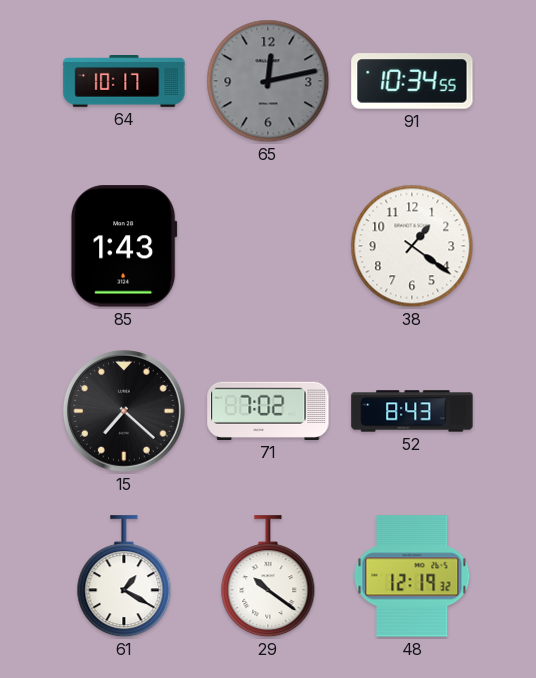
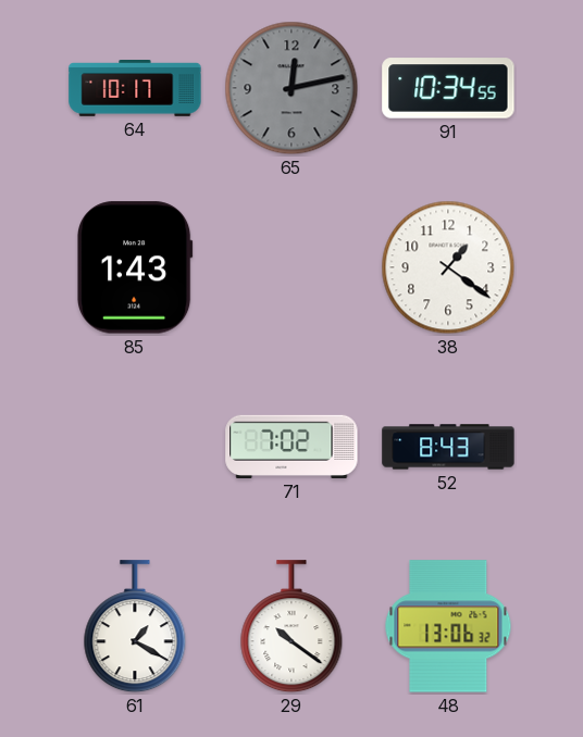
15: 7:22 -> none
48: 12:19 -> 13:06
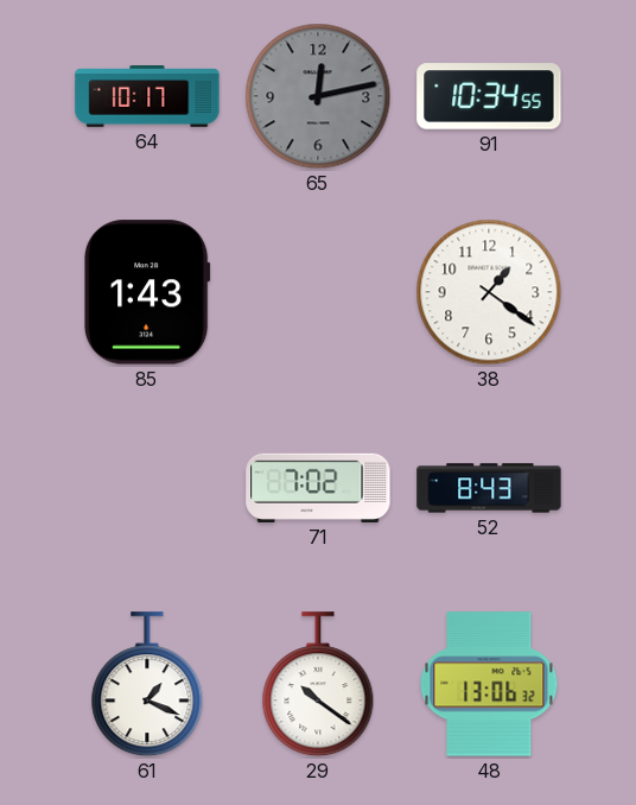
61: 1:20 -> 1:19
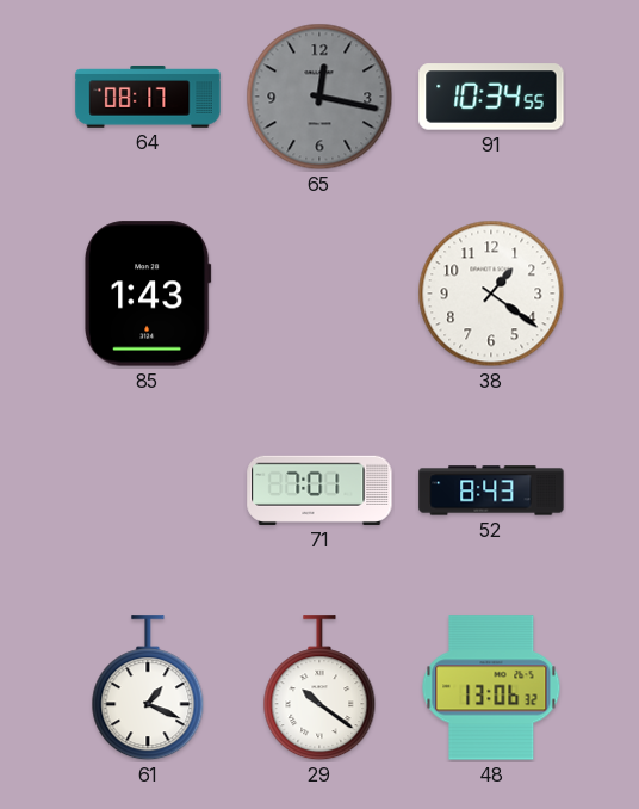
64: 10:17 -> 08:17
65: 12:13 -> 12:17
71: 7:02 -> 7:01
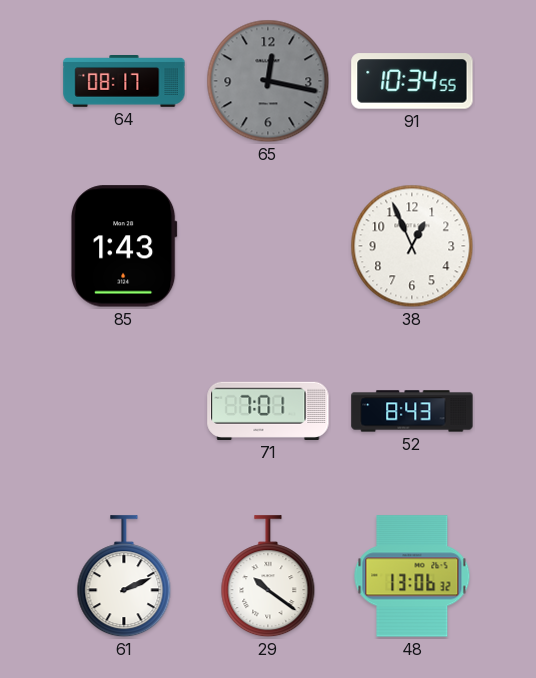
38: 1:21 -> 12:56
61: 1:19 -> 2:11
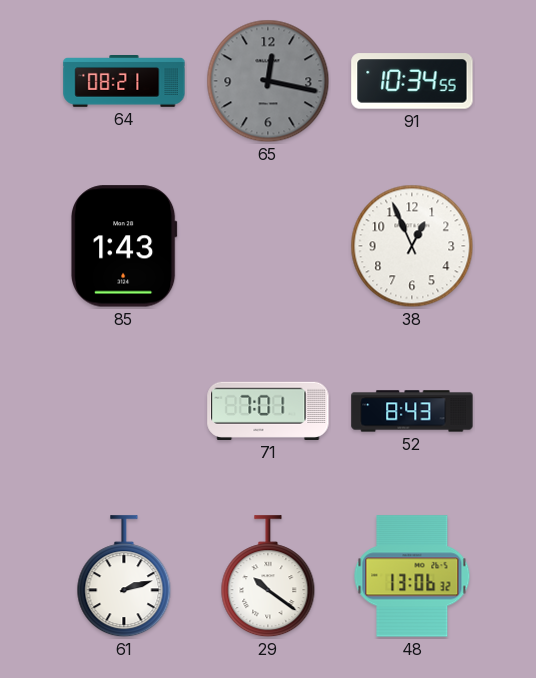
64: 08:17 -> 08:21
61: 2:11 -> 2:12
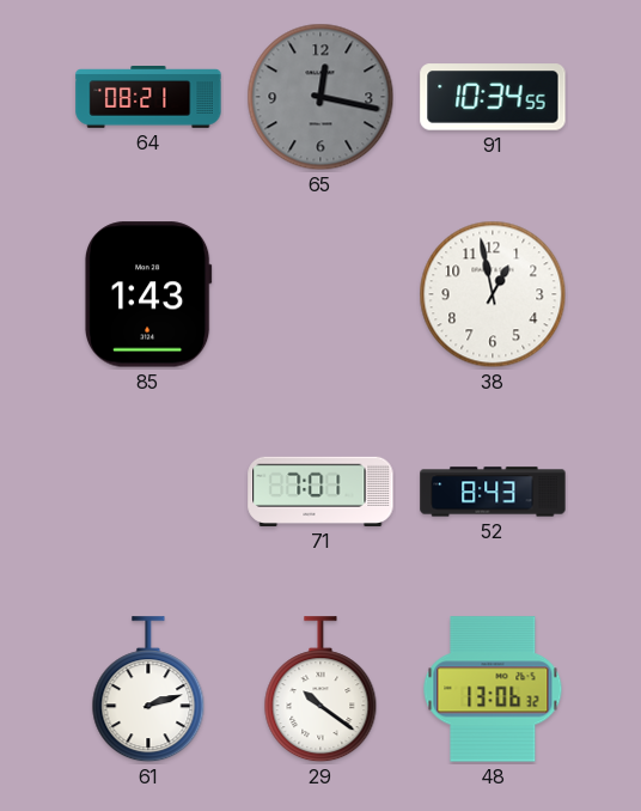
38: 12:56 -> 12:58
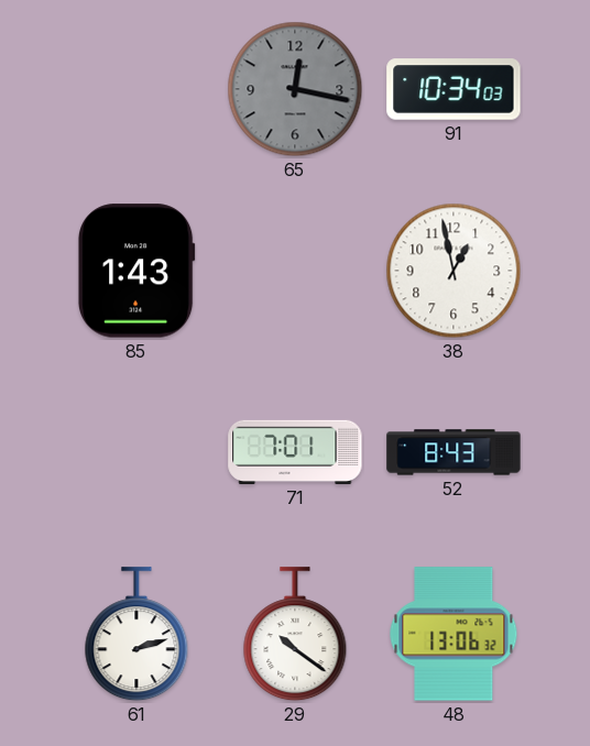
64: 08:21 -> none
91: 10:34:55 -> 10:34:03
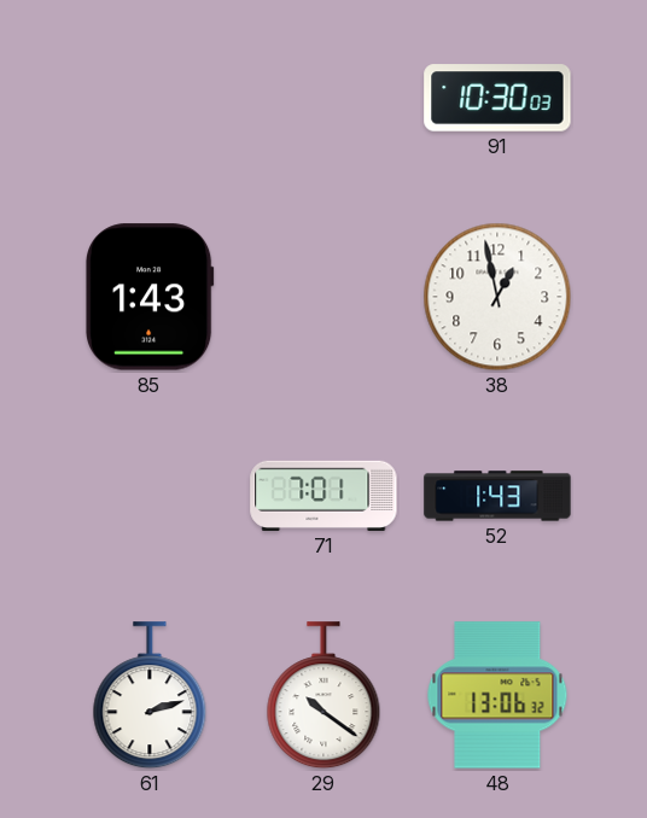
65: 12:17 -> none
91: 10:34 -> 10:30
52: 8:43 -> 1:43
